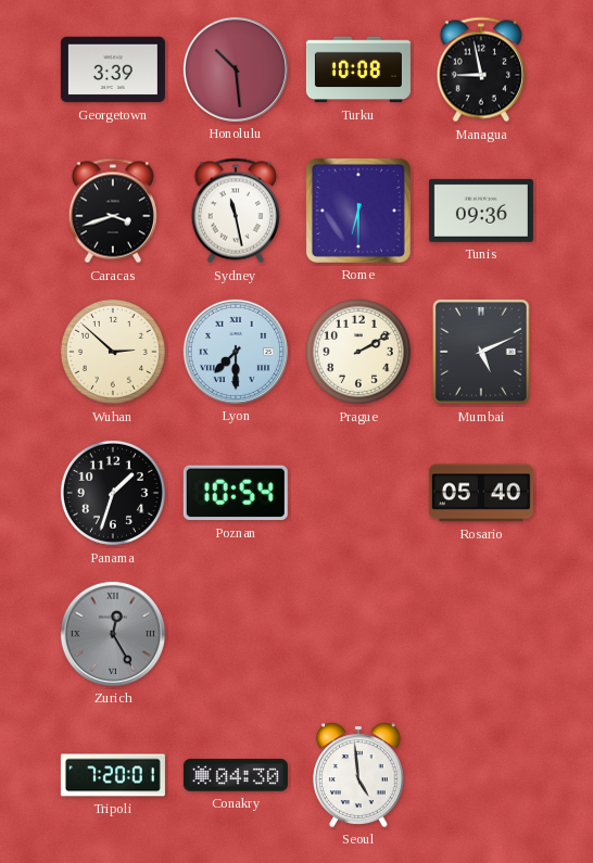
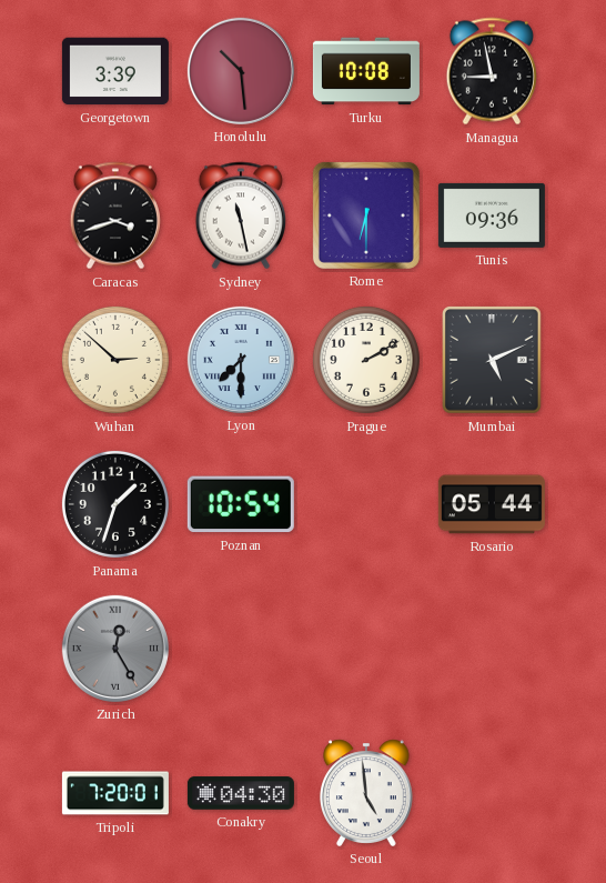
Rosario: 05:40 -> 05:44
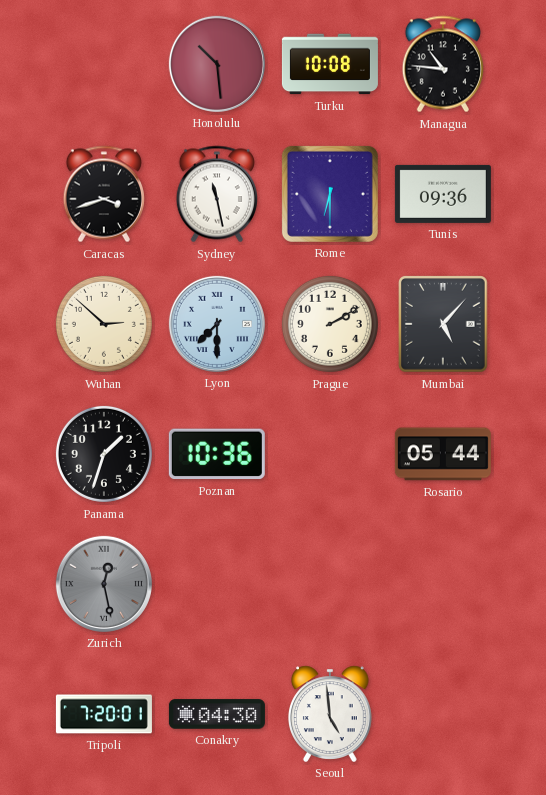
Georgetown: 3:39 -> none
Managua: 8:58 -> 10:46
Mumbai: 5:11 -> 5:07
Poznan: 10:54 -> 10:36
Zurich: 12:25 -> 12:28
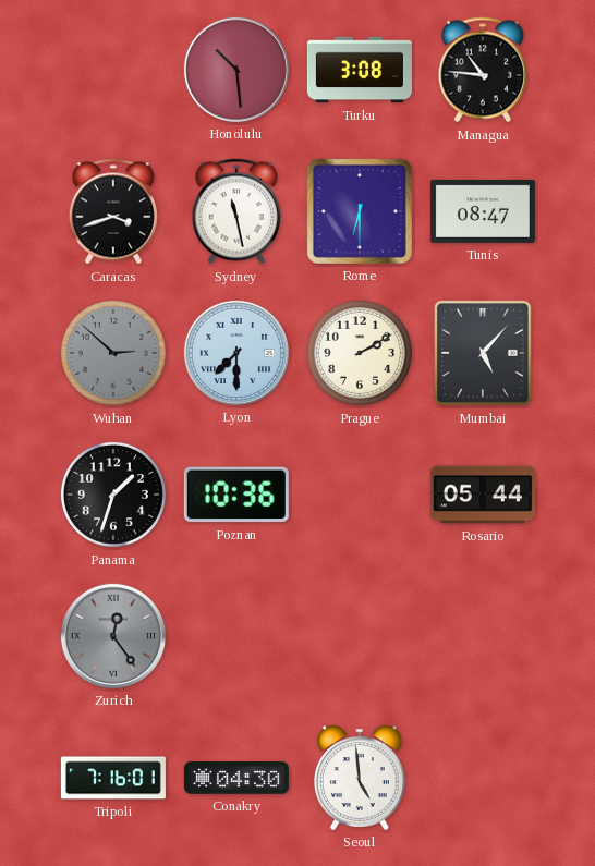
Turku: 10:08 -> 3:08
Tunis: 09:36 -> 08:47
Wuhan dial: cream -> grey
Zurich: 12:28 -> 12:24
Tripoli: 7:20 -> 7:16
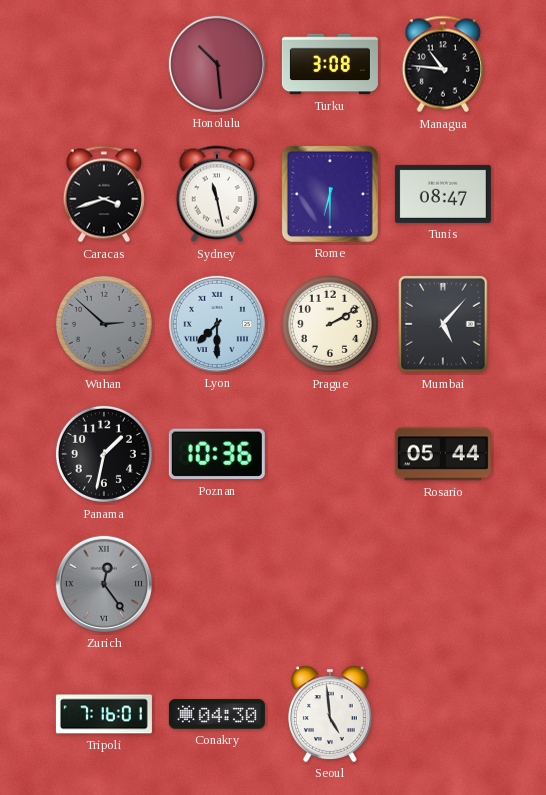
Panama: 1:33 -> 1:32
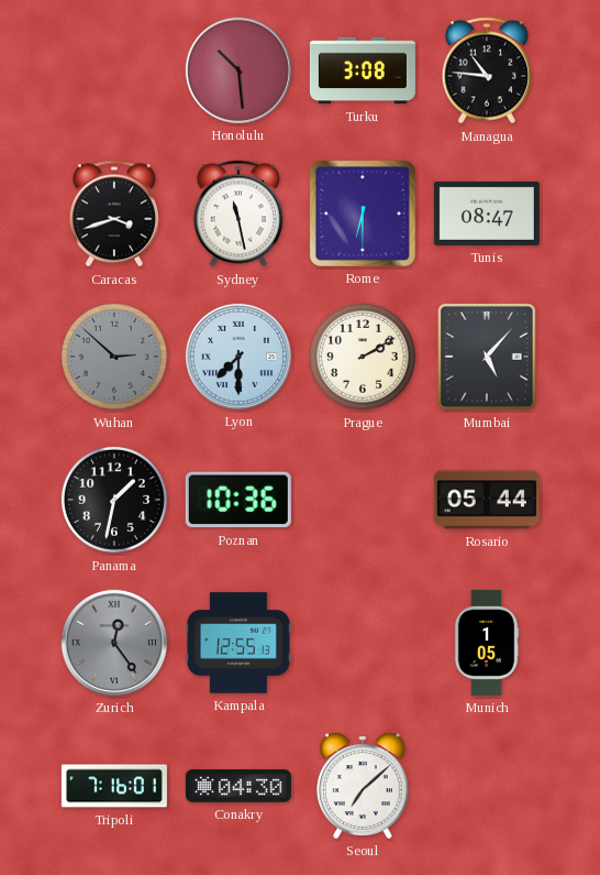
Kampala: none -> 12:55
Munich: none -> 1:05
Seoul: 4:59 -> 7:08
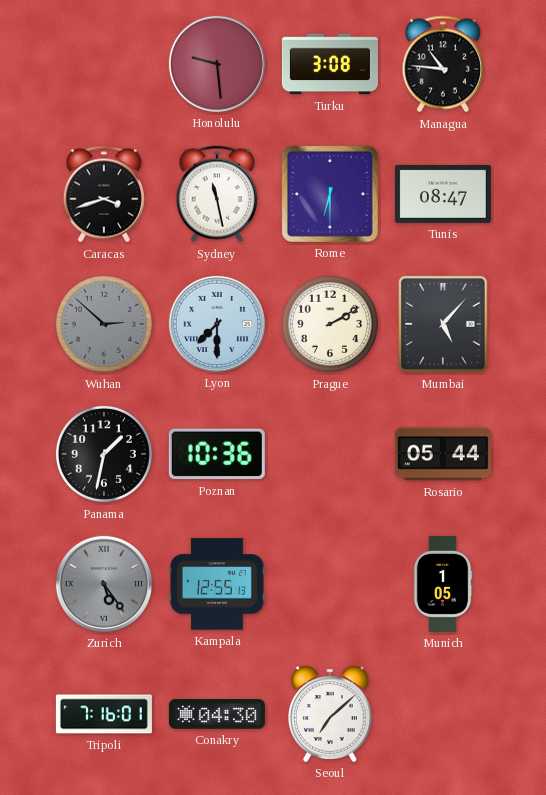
Honolulu: 10:29 -> 9:29
Zurich: 12:24 -> 5:24
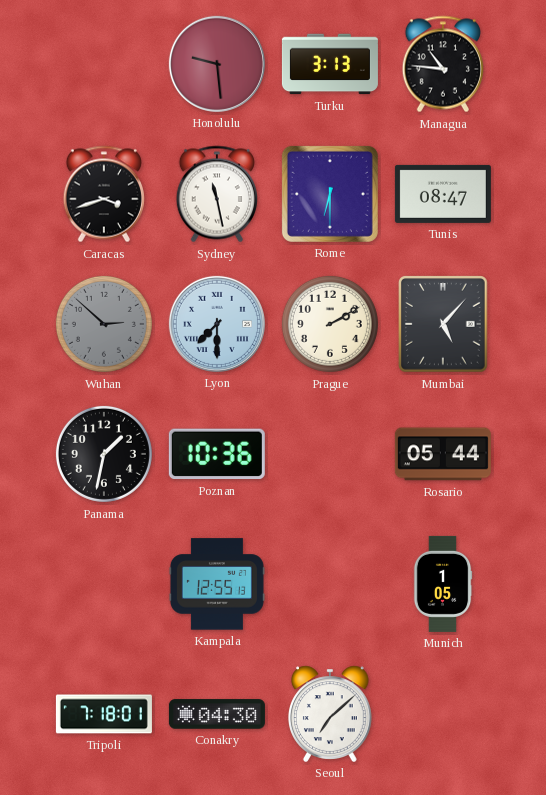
Turku: 3:08 -> 3:13
Zurich: 5:24 -> none
Tripoli: 7:16 -> 7:18
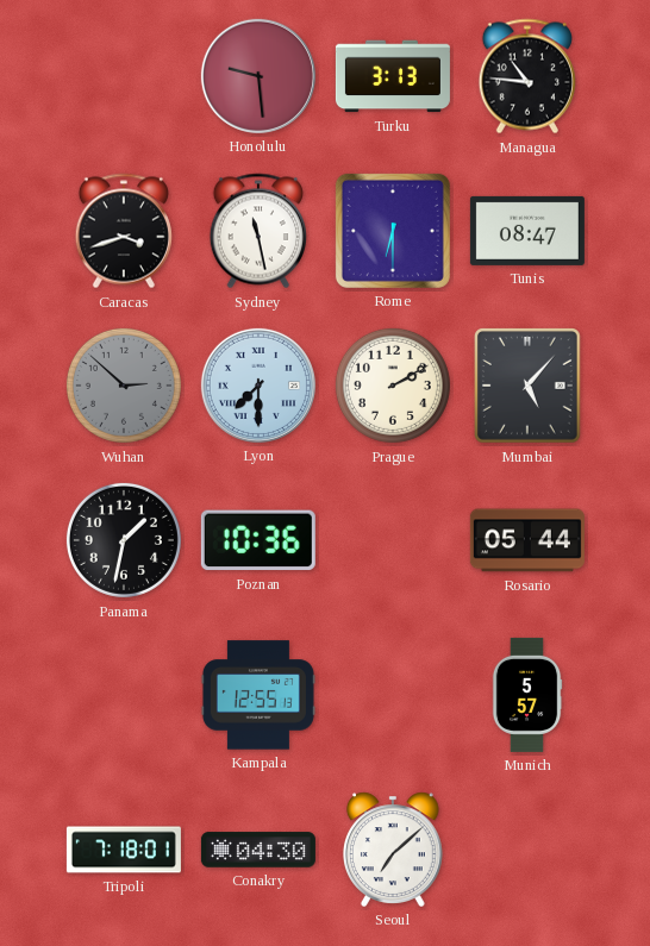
Munich: 1:05 -> 5:57
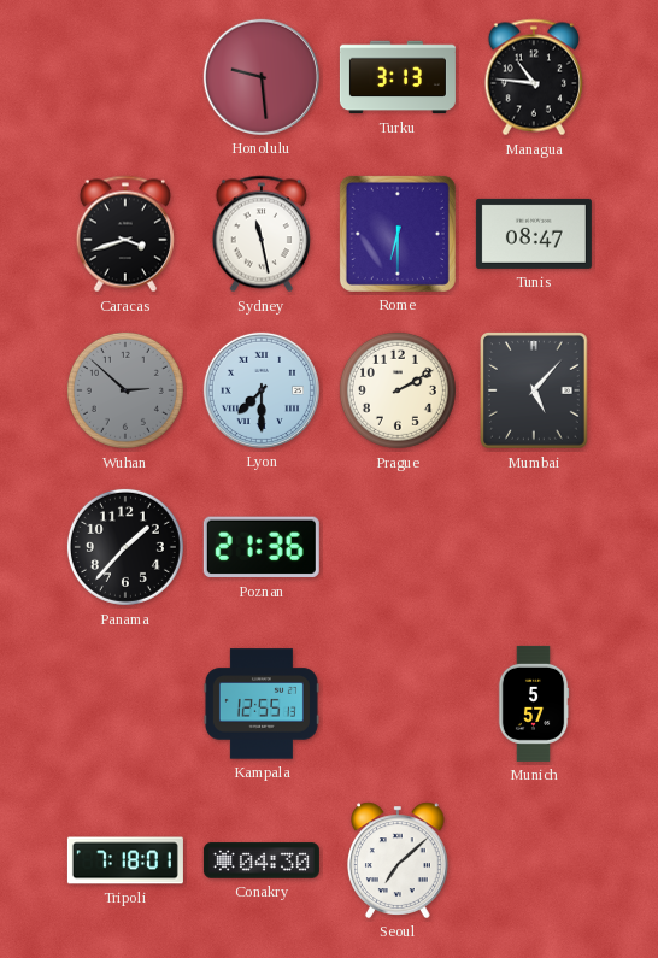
Panama: 1:32 -> 1:37
Poznan: 10:36 -> 21:36
Rosario: 05:44 -> none
